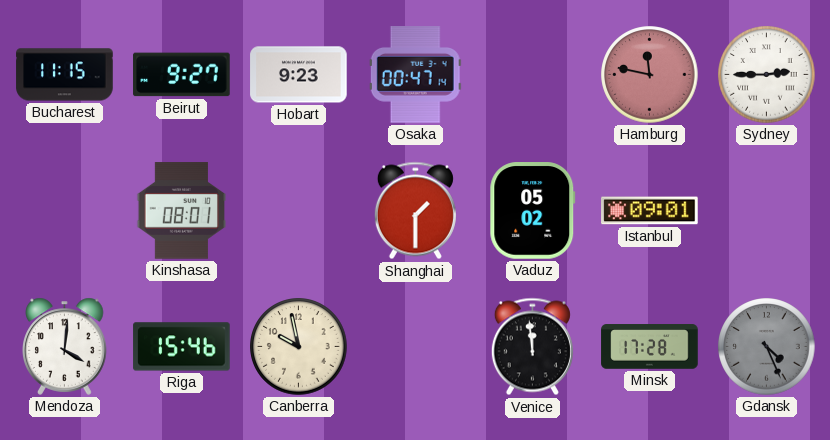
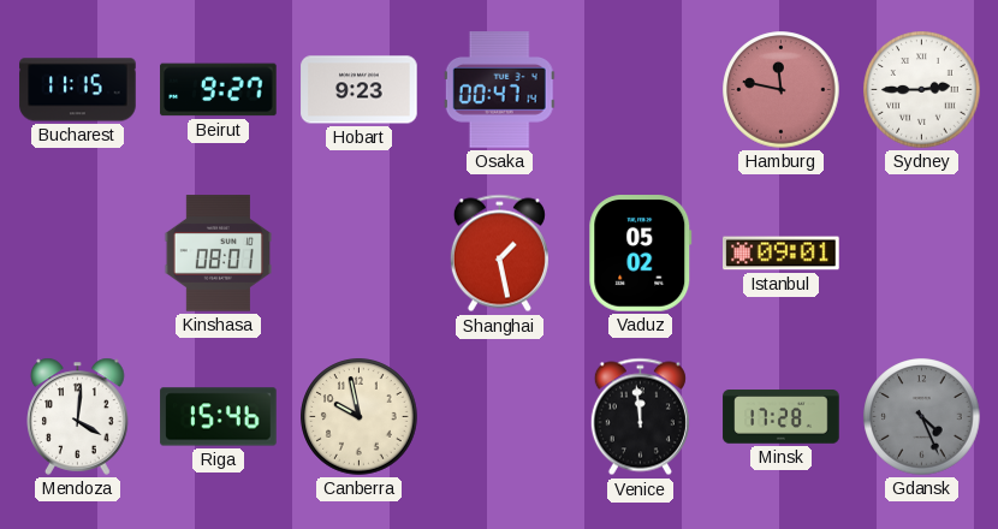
Shanghai: 1:30 -> 1:28
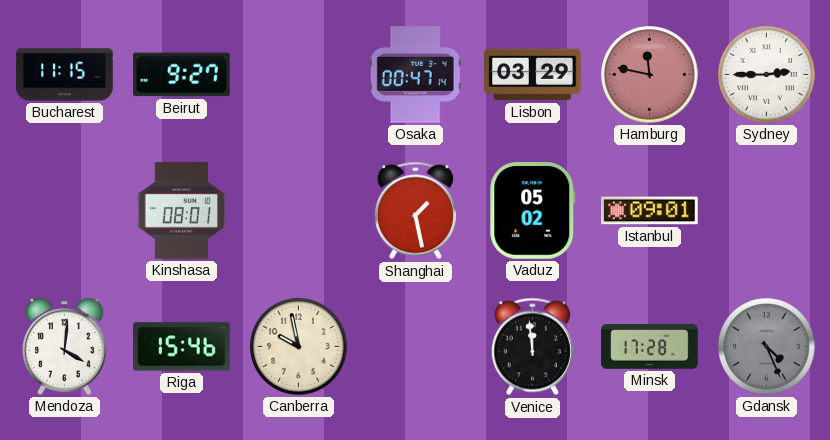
Hobart: 9:23 -> none
Lisbon: none -> 03:29
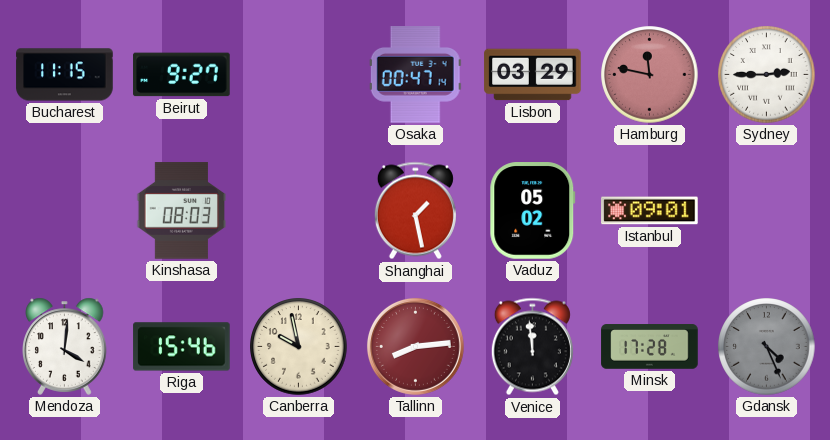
Kinshasa: 08:01 -> 08:03
Tallinn: none -> 8:14
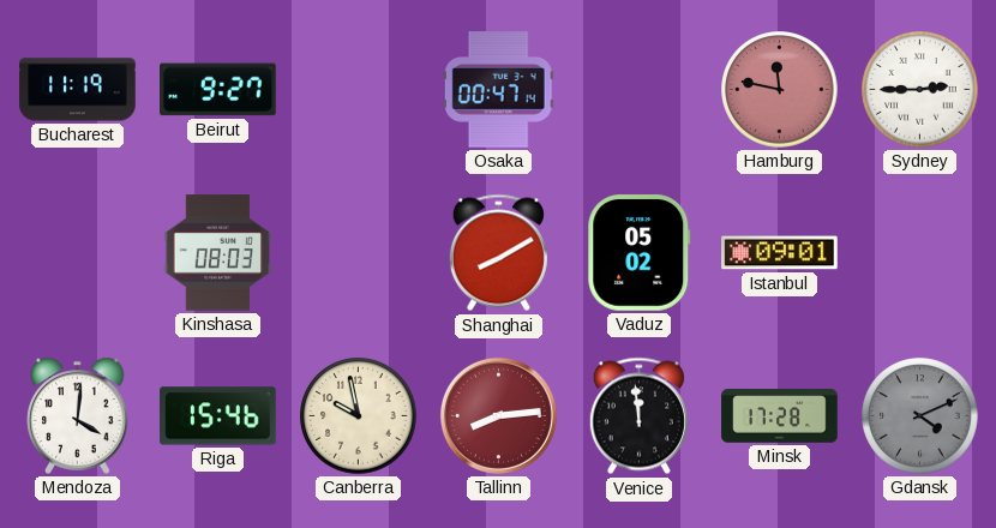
Bucharest: 11:15 -> 11:19
Lisbon: 03:29 -> none
Shanghai: 1:28 -> 8:10
Gdansk: 4:26 -> 4:11
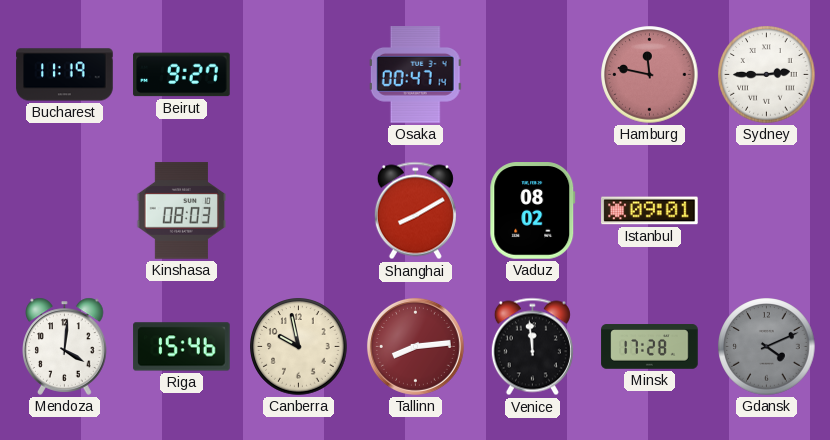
Vaduz: 05:02 -> 08:02
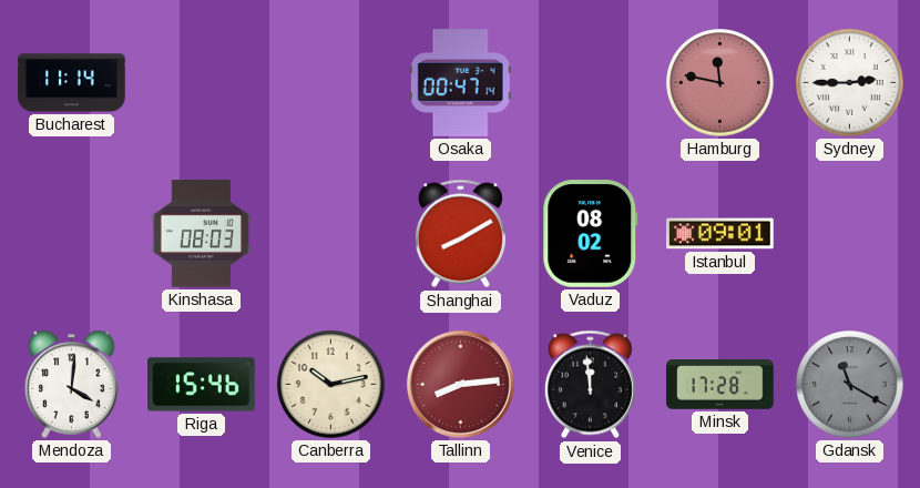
Bucharest: 11:19 -> 11:14
Beirut: 9:27 -> none
Canberra: 9:58 -> 10:13
Gdansk: 4:11 -> 11:20
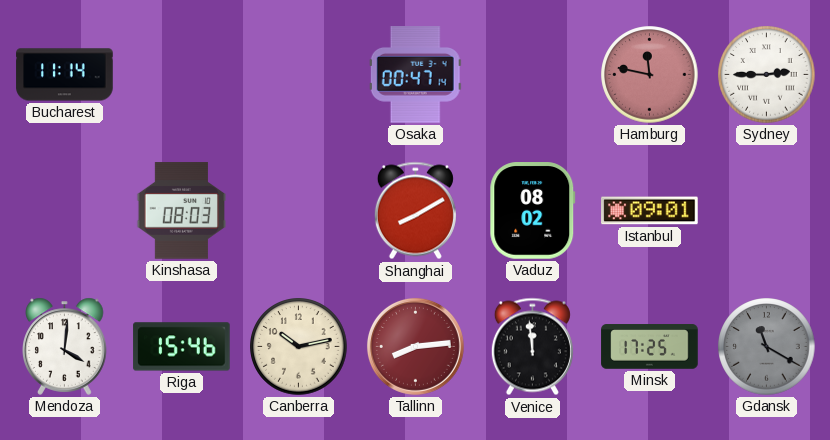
Minsk: 17:28 -> 17:25
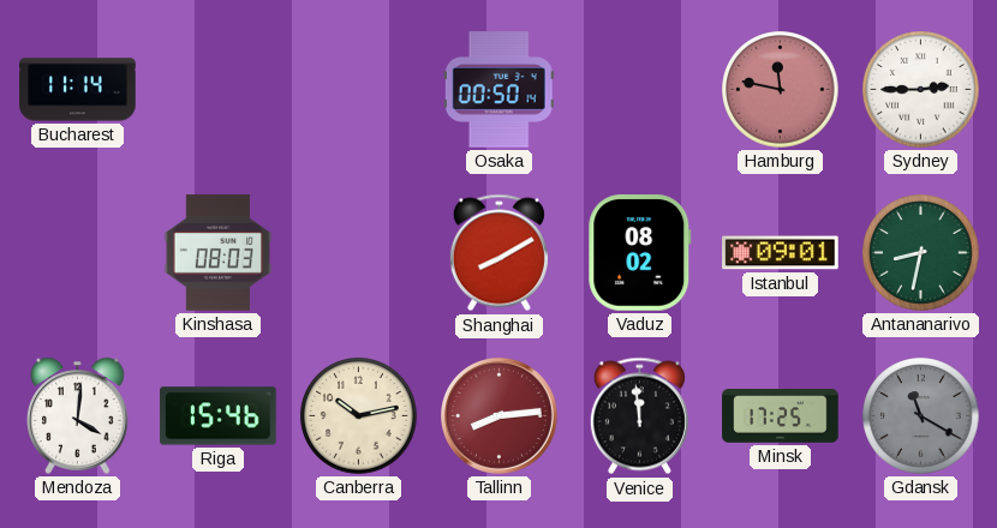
Osaka: 00:47 -> 00:50
Antananarivo: none -> 8:32
